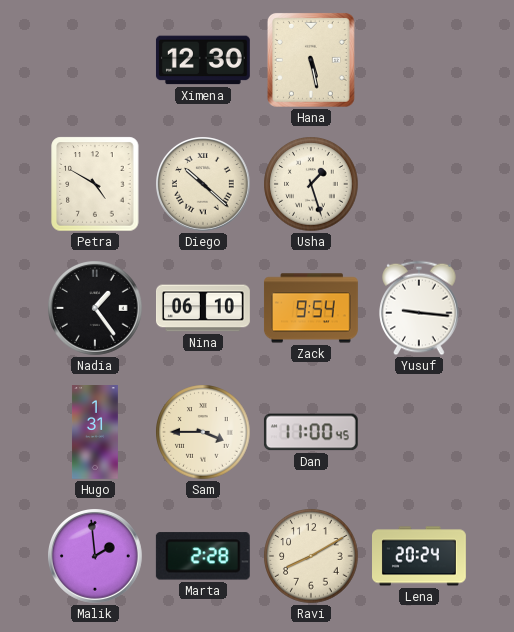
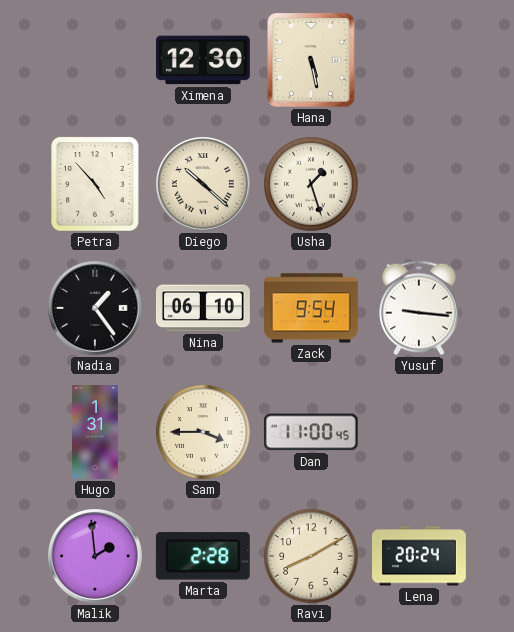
Petra: 4:50 -> 4:53
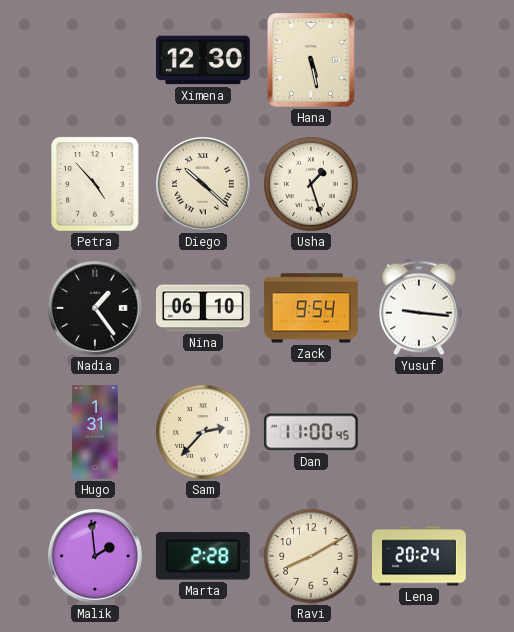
Sam: 3:45 -> 2:37
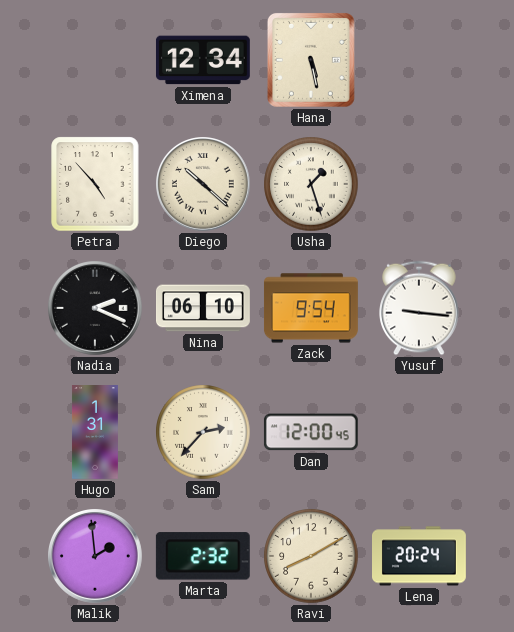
Ximena: 12:30 -> 12:34
Nadia: 1:24 -> 2:19
Dan: 11:00 -> 12:00
Marta: 2:28 -> 2:32
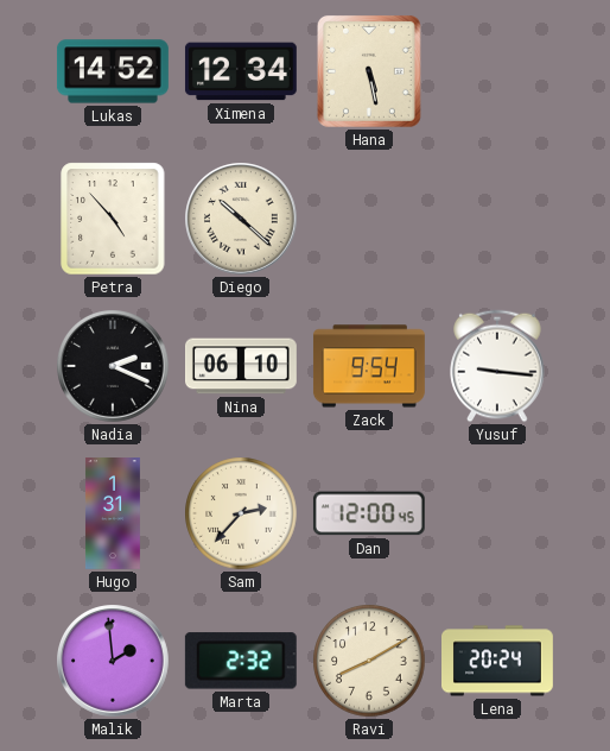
Lukas: none -> 14:52
Usha: 1:27 -> none
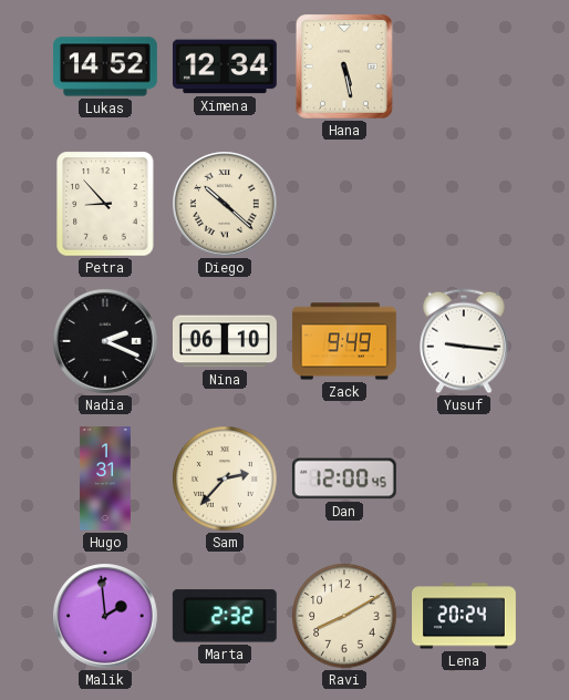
Petra: 4:53 -> 8:53
Zack: 9:54 -> 9:49
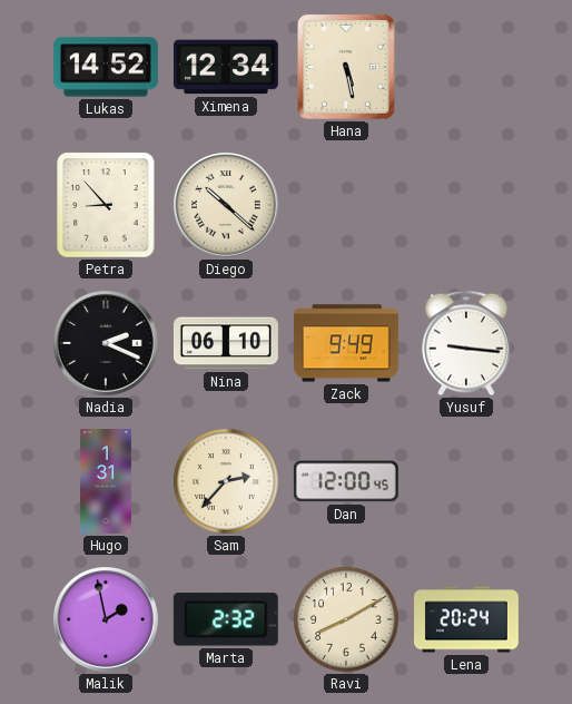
Malik: 1:59 -> 1:58
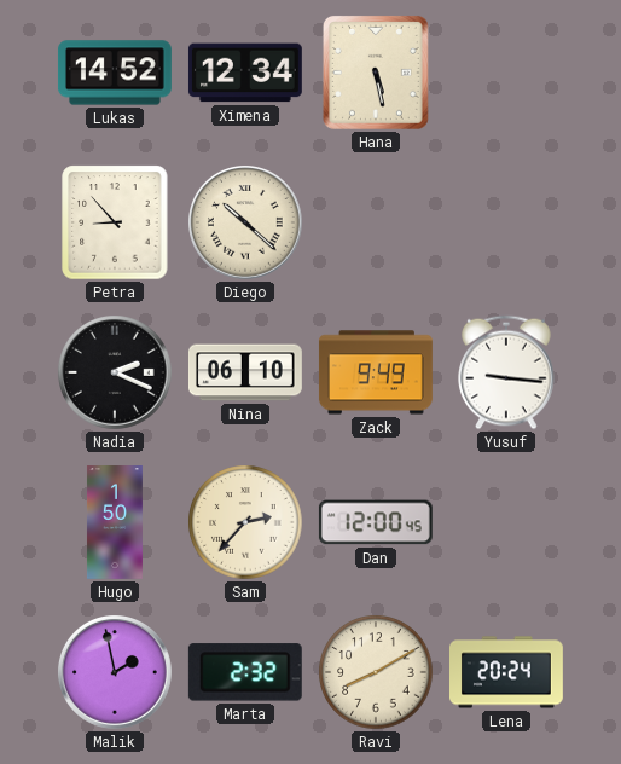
Hugo: 1:31 -> 1:50
